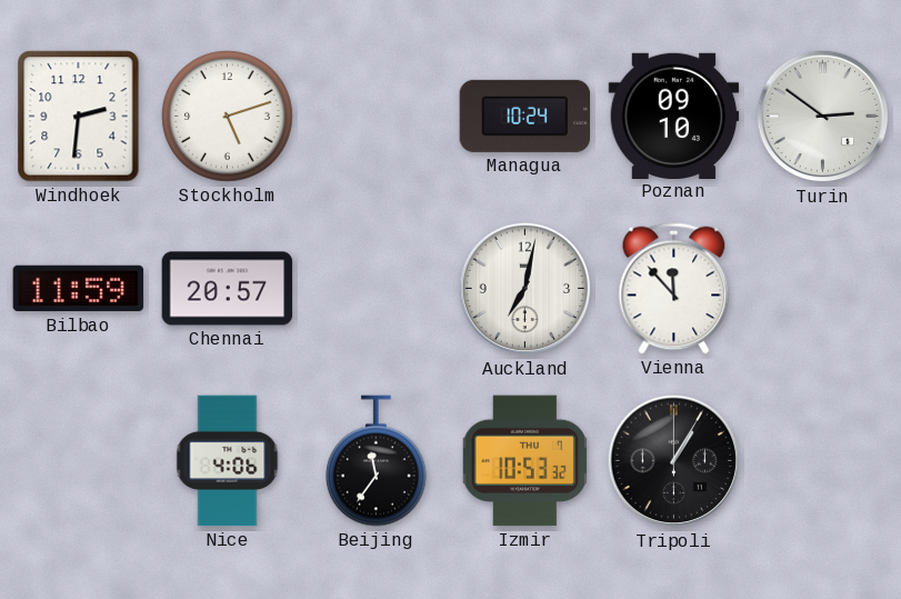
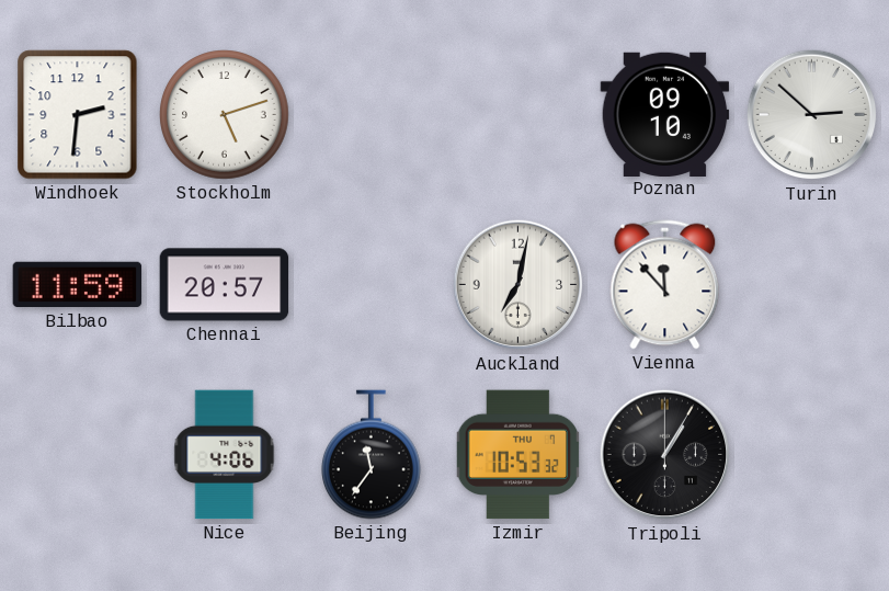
Managua: 10:24 -> none
Turin: 2:51 -> 2:52
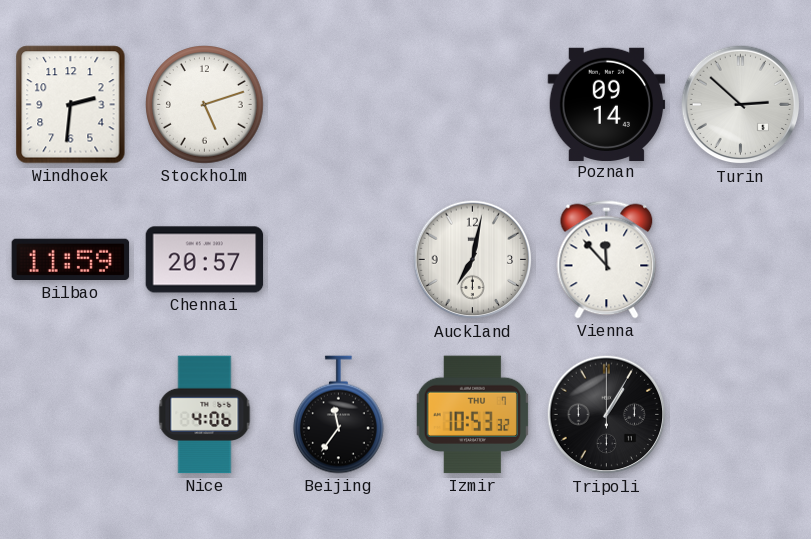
Poznan: 09:10 -> 09:14
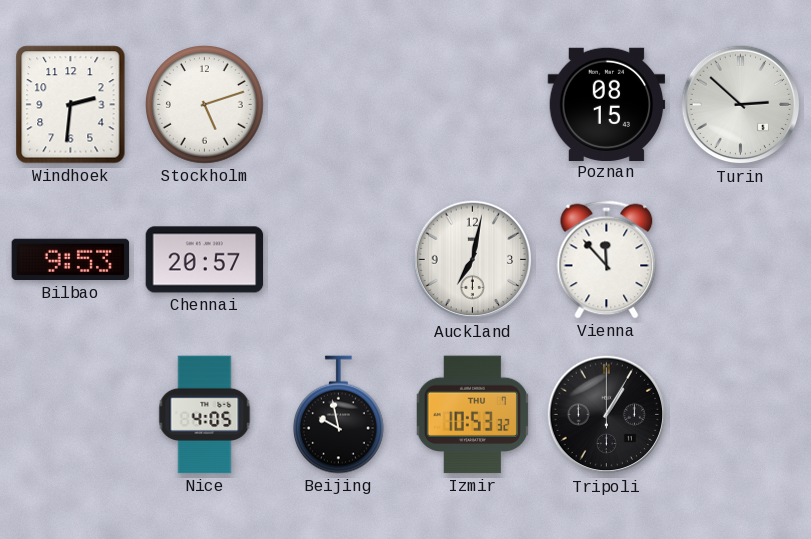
Poznan: 09:14 -> 08:15
Bilbao: 11:59 -> 9:53
Nice: 4:06 -> 4:05
Beijing: 11:36 -> 9:58
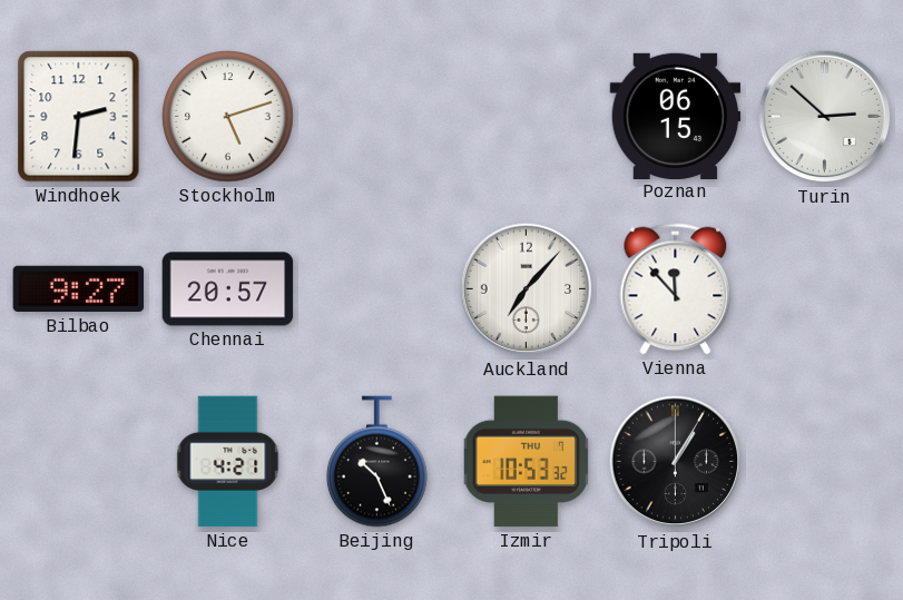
Poznan: 08:15 -> 06:15
Bilbao: 9:53 -> 9:27
Auckland: 7:02 -> 7:07
Nice: 4:05 -> 4:21
Beijing: 9:58 -> 10:26
